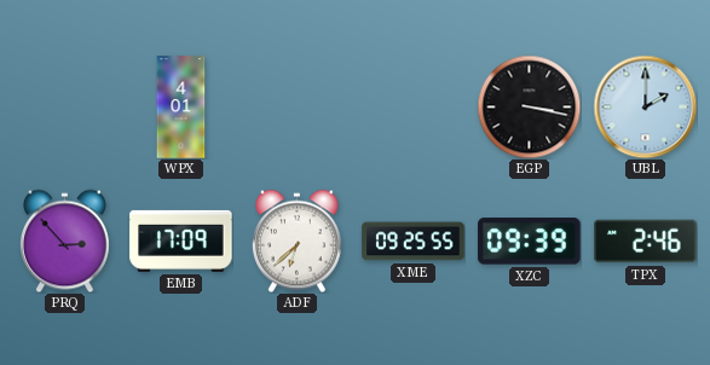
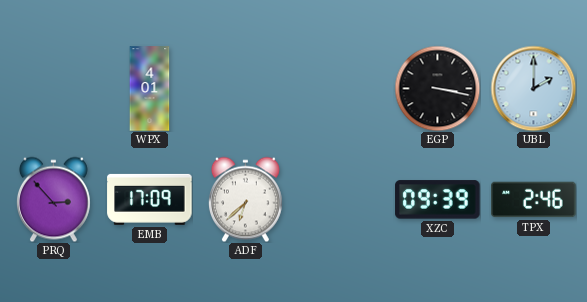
XME: 09:25 -> none
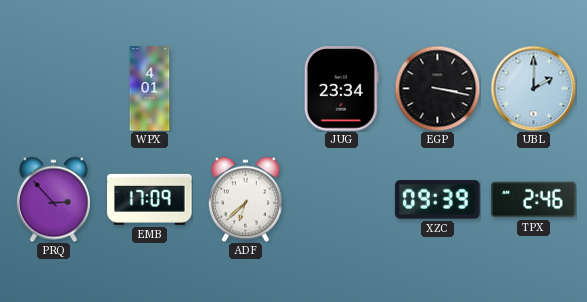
JUG: none -> 23:34
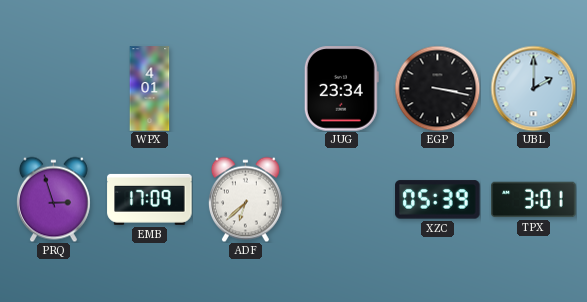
PRQ: 2:53 -> 2:57
XZC: 09:39 -> 05:39
TPX: 2:46 -> 3:01
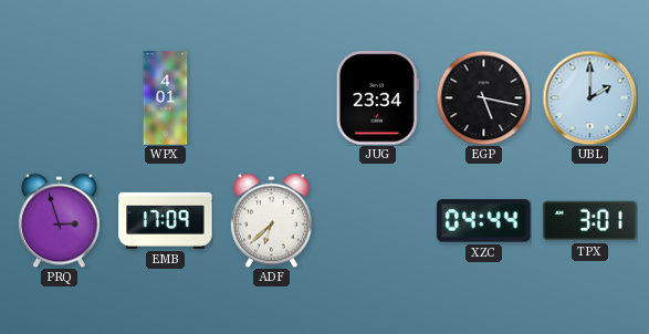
EGP: 3:17 -> 5:17
XZC: 05:39 -> 04:44
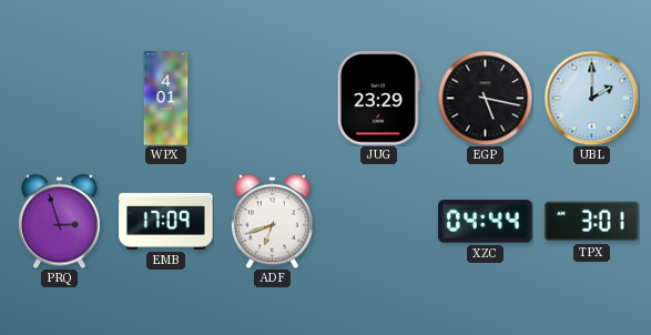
JUG: 23:34 -> 23:29
ADF: 6:38 -> 6:42
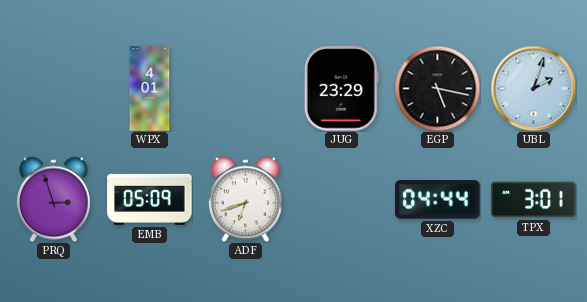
UBL: 2:00 -> 2:03
EMB: 17:09 -> 05:09
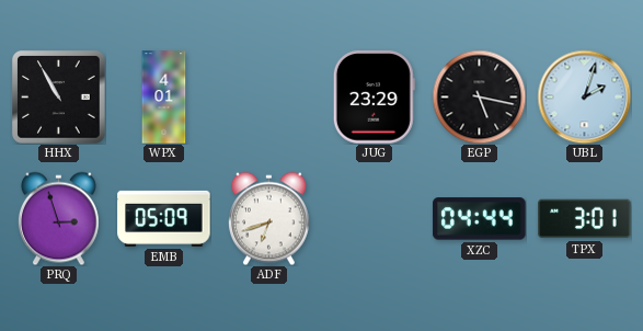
HHX: none -> 10:55
